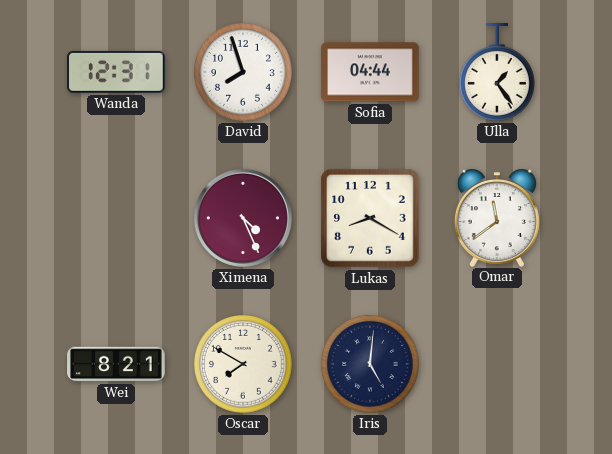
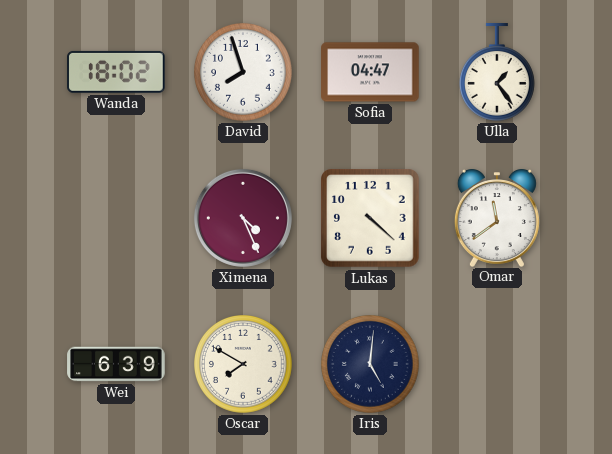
Wanda: 12:31 -> 18:02
Sofia: 04:44 -> 04:47
Lukas: 8:20 -> 4:22
Wei: 8:21 -> 6:39
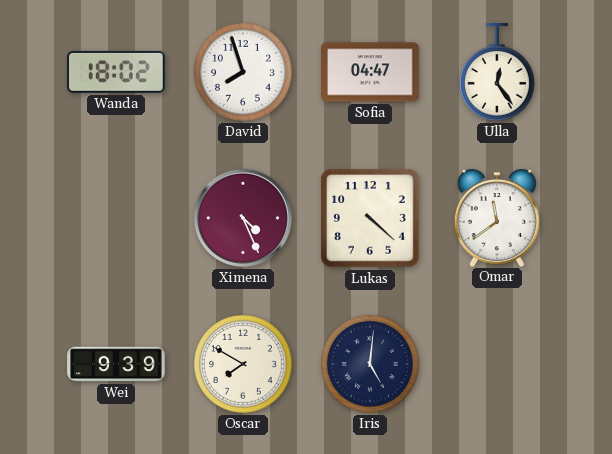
Ulla: 1:24 -> 12:24
Wei: 6:39 -> 9:39
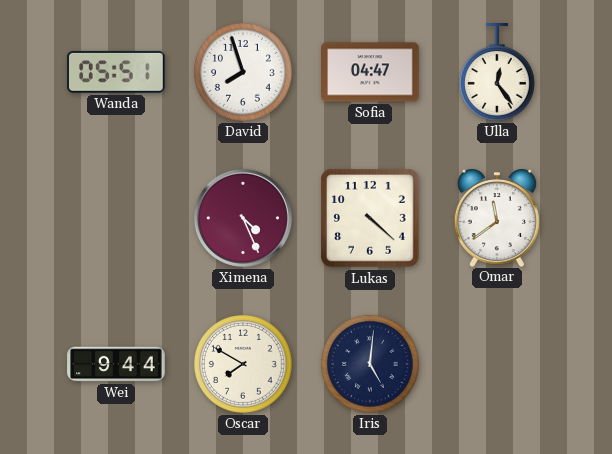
Wanda: 18:02 -> 05:51
Wei: 9:39 -> 9:44
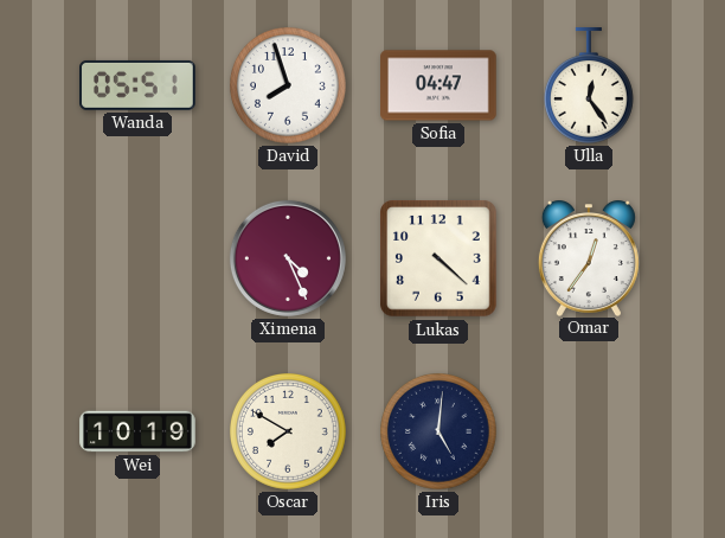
Omar: 11:39 -> 12:36
Wei: 9:44 -> 10:19
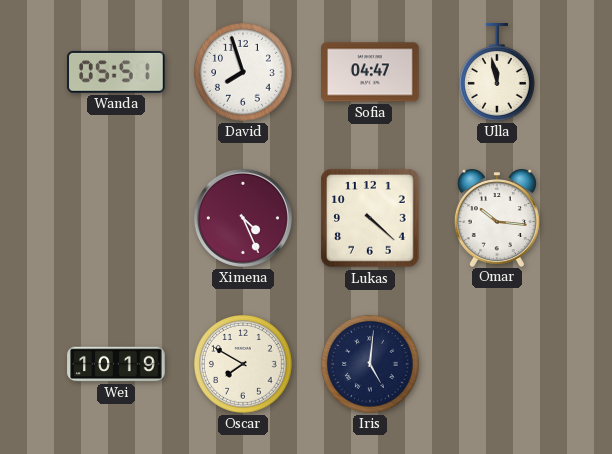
Ulla: 12:24 -> 11:58
Omar: 12:36 -> 10:16
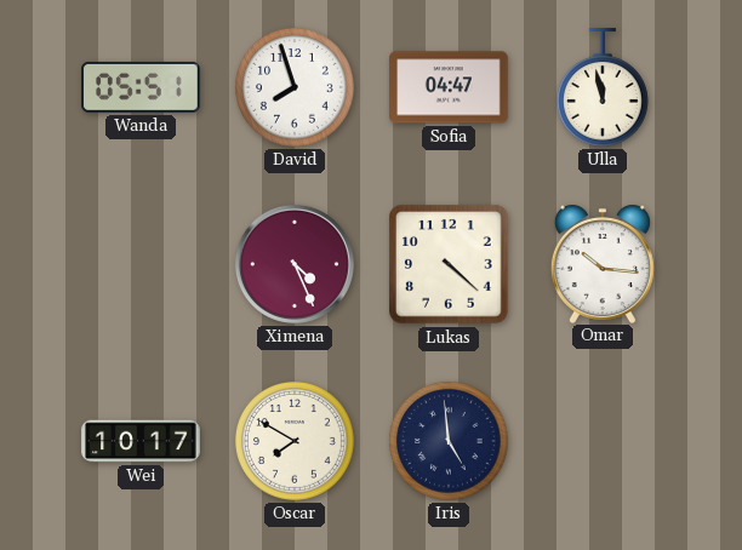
Wei: 10:19 -> 10:17
Iris: 5:01 -> 4:59
